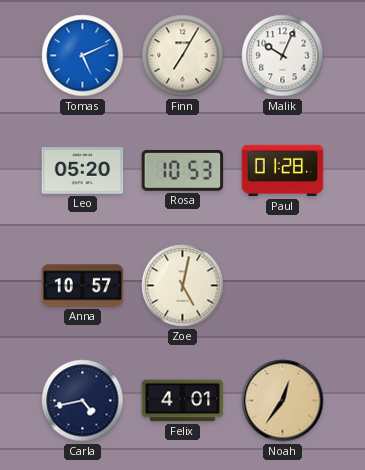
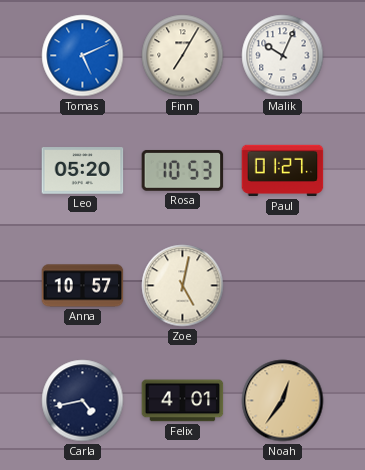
Paul: 01:28 -> 01:27
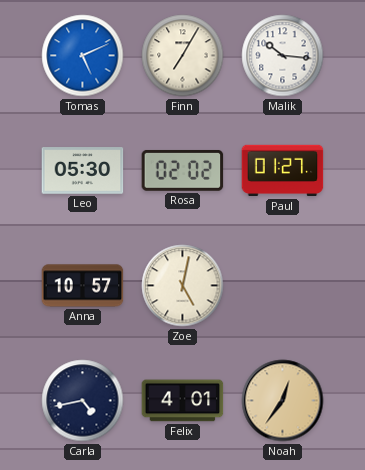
Malik: 10:04 -> 10:16
Leo: 05:20 -> 05:30
Rosa: 10:53 -> 02:02
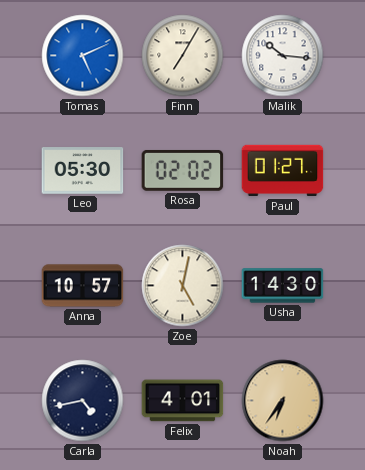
Usha: none -> 14:30
Noah: 12:36 -> 6:36
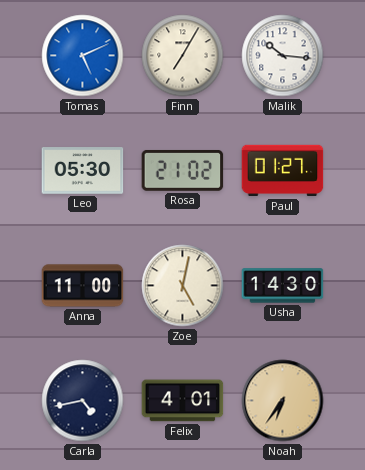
Rosa: 02:02 -> 21:02
Anna: 10:57 -> 11:00
